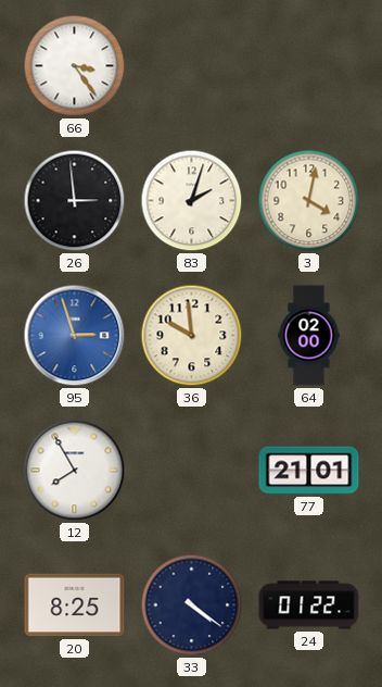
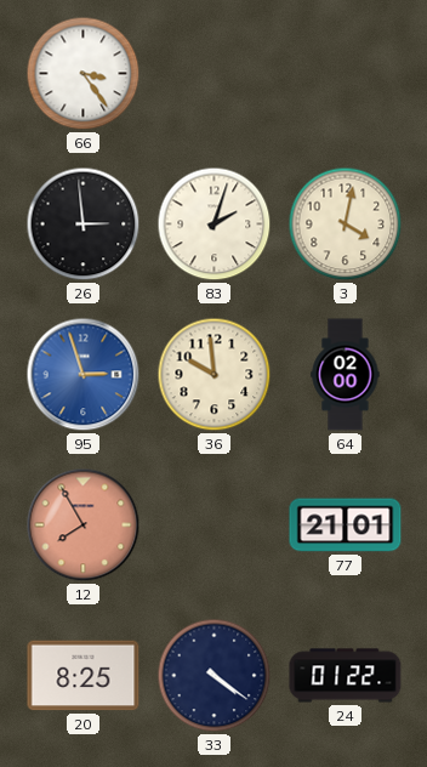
12 dial: white -> salmon
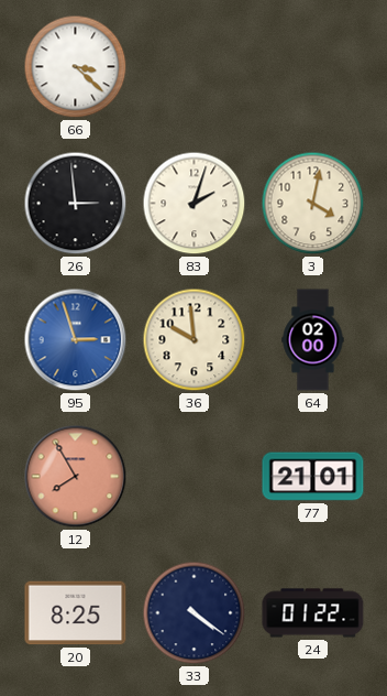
66: 3:24 -> 3:22
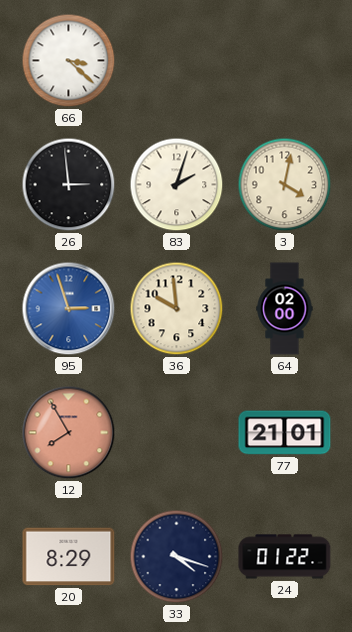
20: 8:25 -> 8:29
33: 4:21 -> 4:18
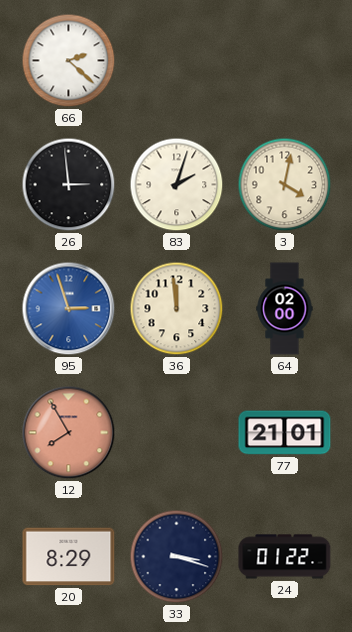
66: 3:22 -> 2:22
36: 9:59 -> 11:59
33: 4:18 -> 3:18
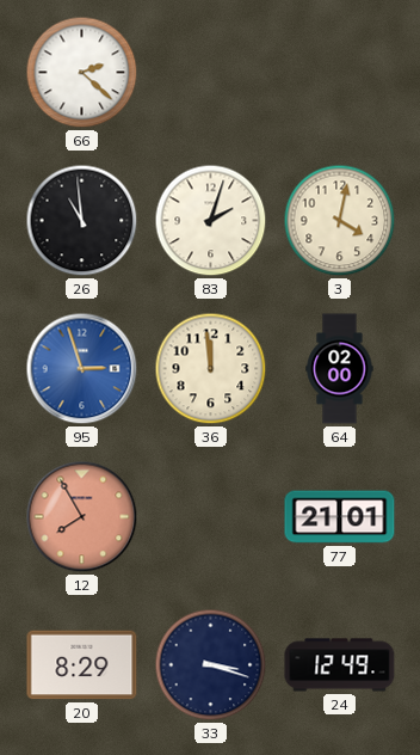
26: 2:59 -> 10:59
24: 01:22 -> 12:49
